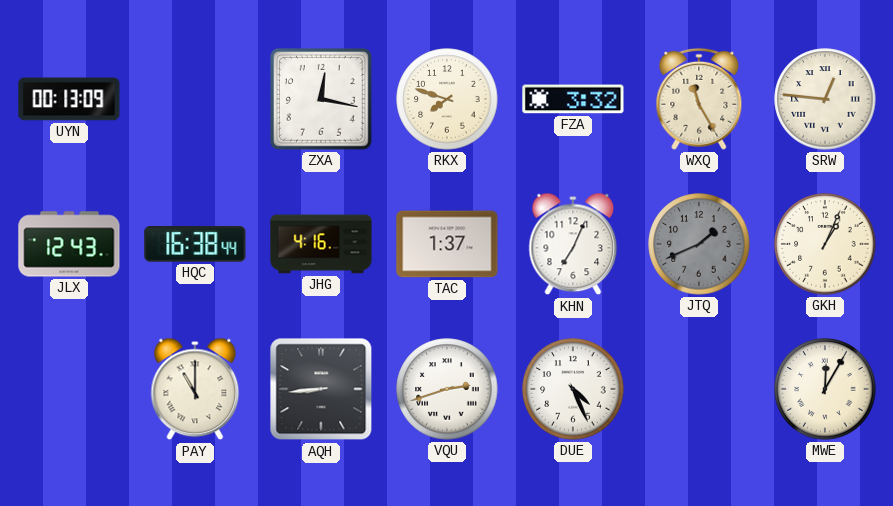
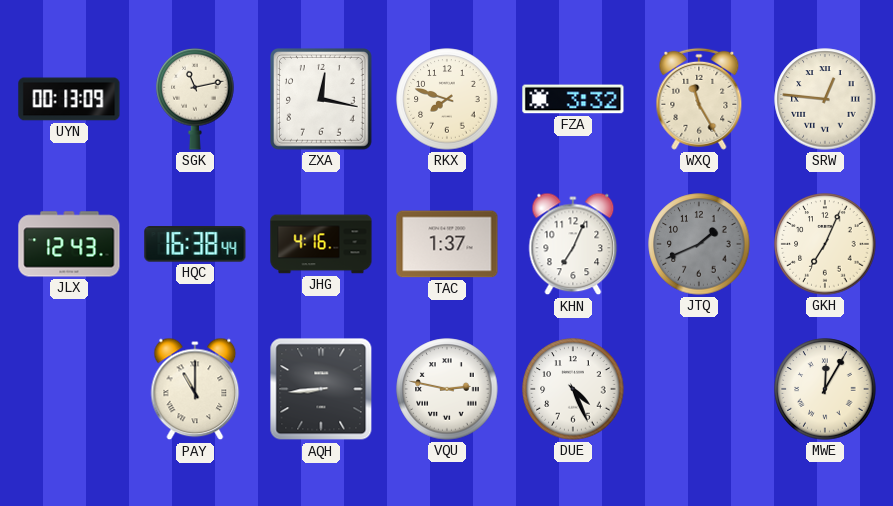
SGK: none -> 11:13
GKH: 1:04 -> 7:04
VQU: 2:42 -> 2:47
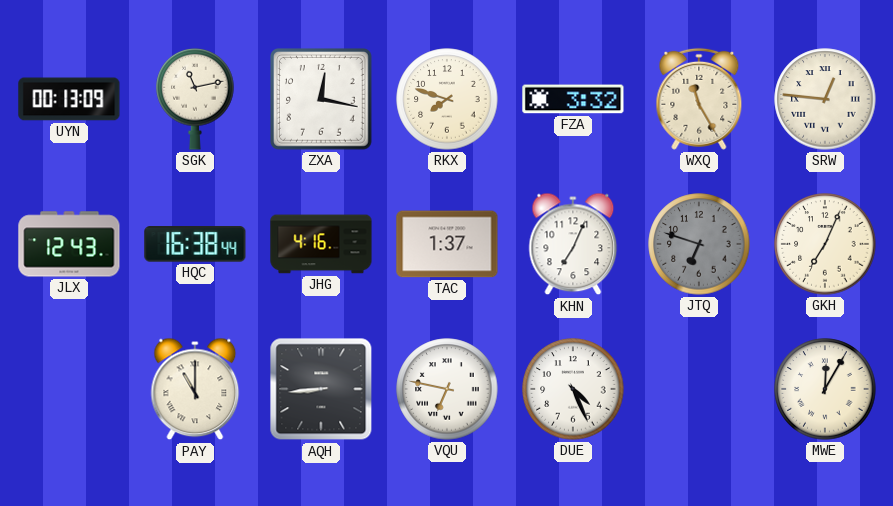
JTQ: 1:41 -> 6:48
VQU: 2:47 -> 6:47
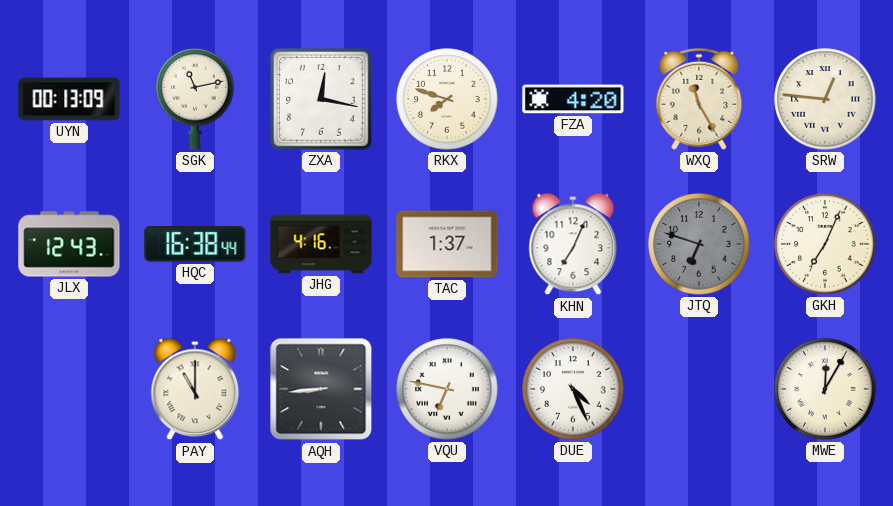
FZA: 3:32 -> 4:20
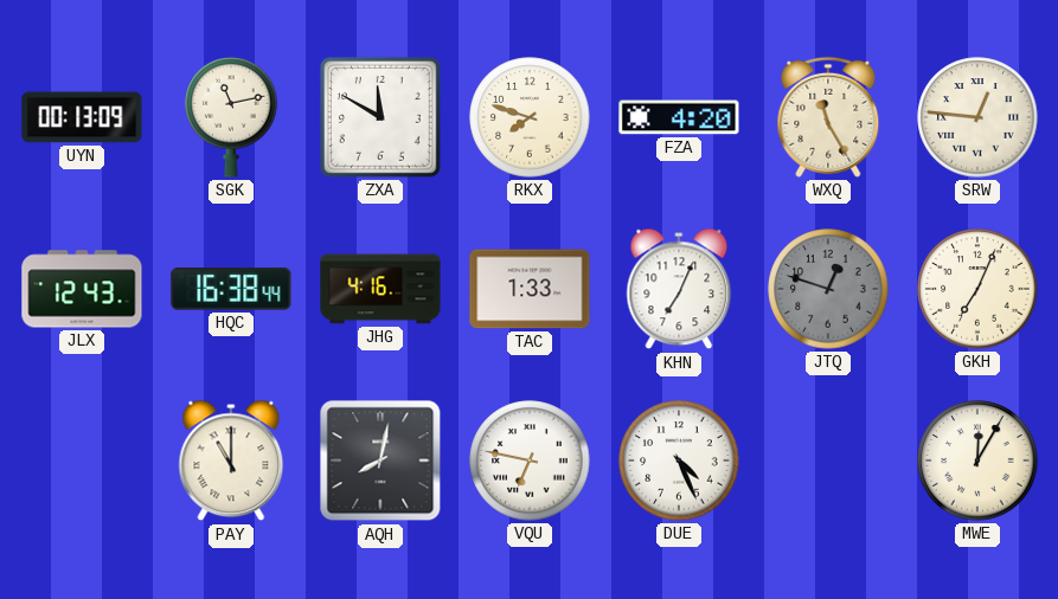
ZXA: 12:17 -> 11:50
TAC: 1:37 -> 1:33
JTQ: 6:48 -> 12:48
AQH: 8:44 -> 8:02
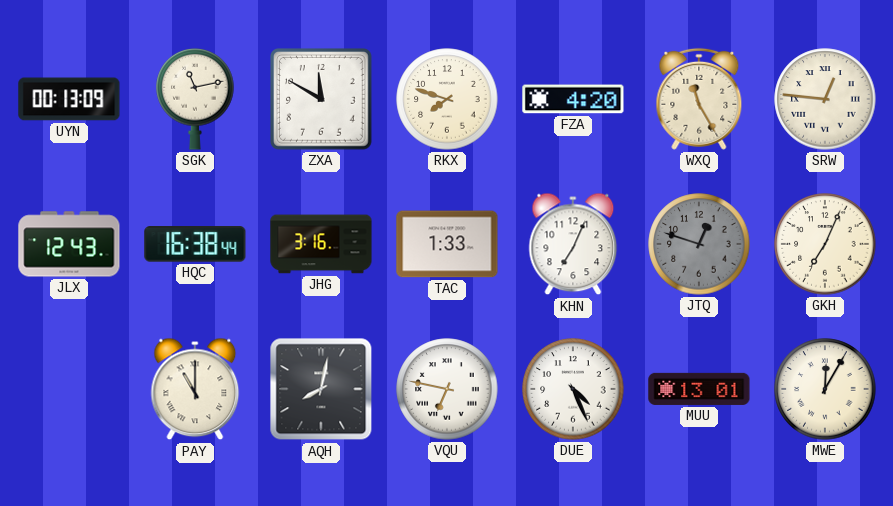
JHG: 4:16 -> 3:16
MUU: none -> 13:01
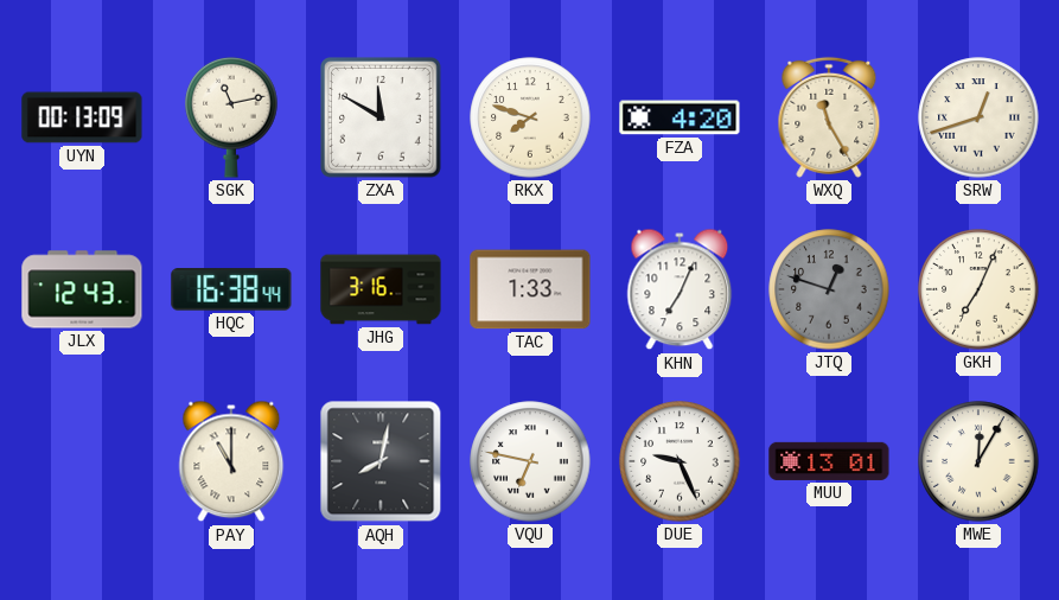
SRW: 12:46 -> 12:42
DUE: 4:26 -> 9:26
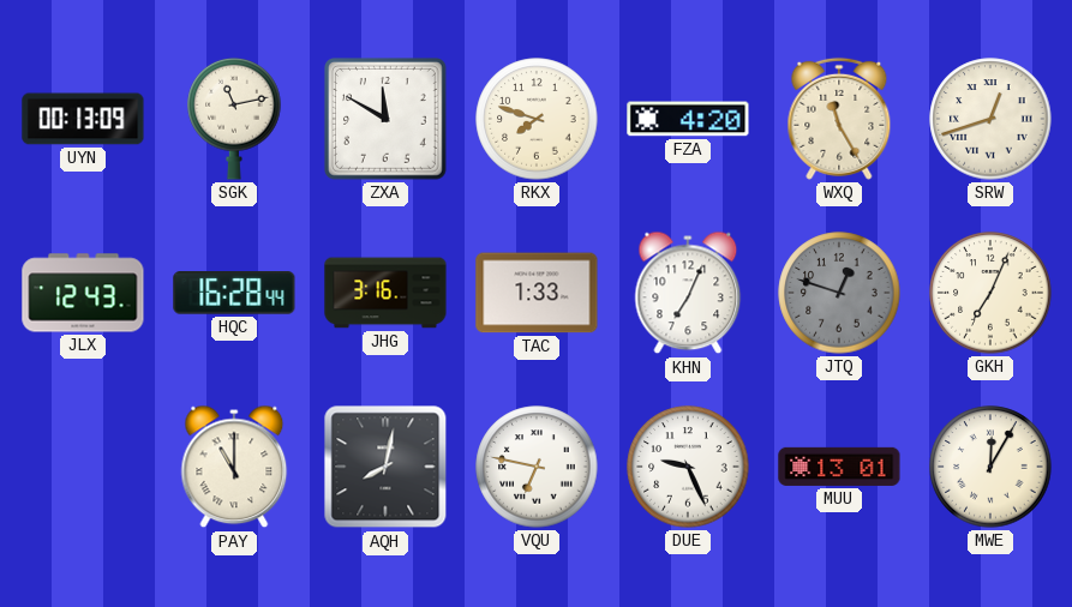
HQC: 16:38 -> 16:28
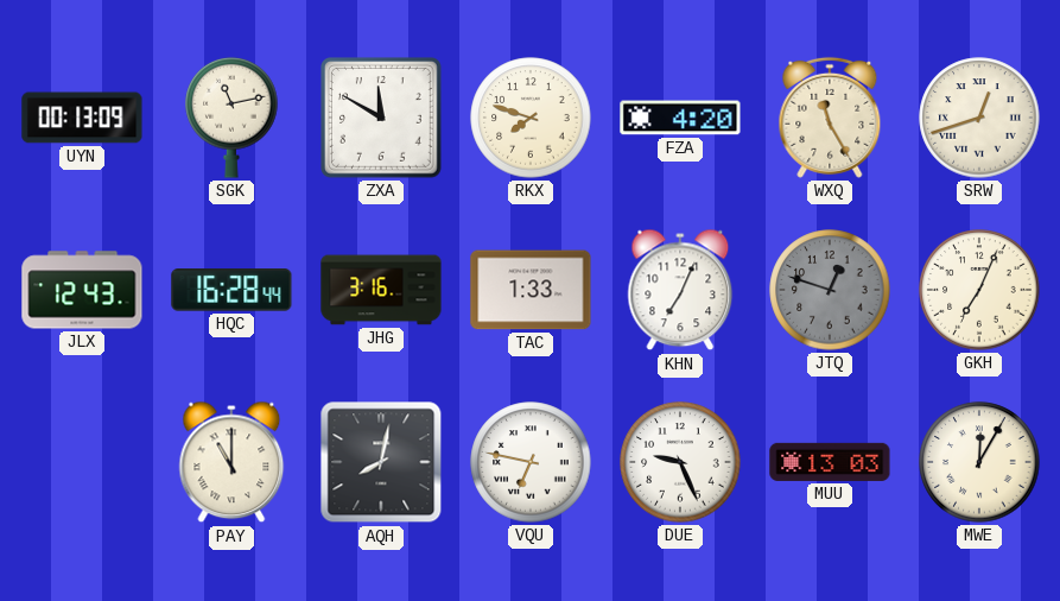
MUU: 13:01 -> 13:03
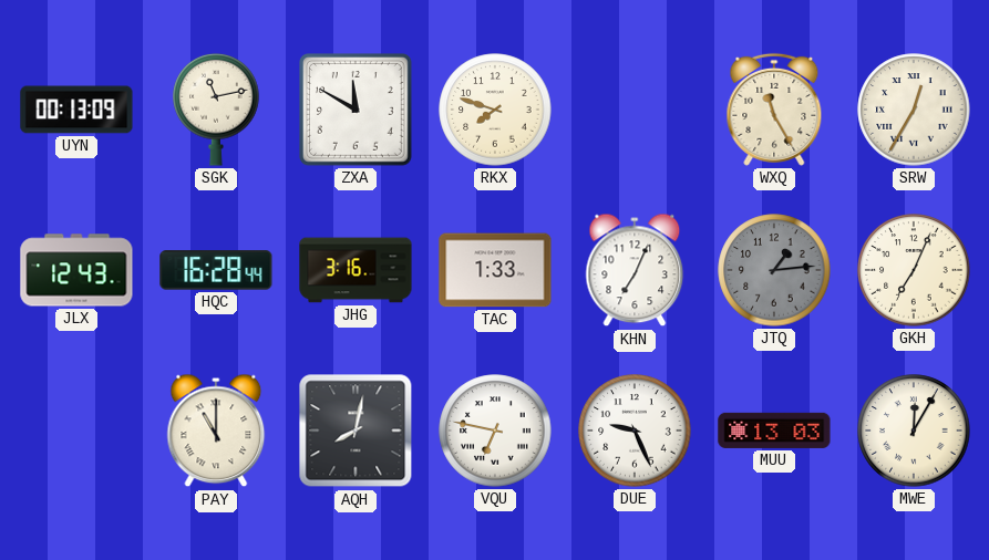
FZA: 4:20 -> none
SRW: 12:42 -> 12:35
JTQ: 12:48 -> 1:14
